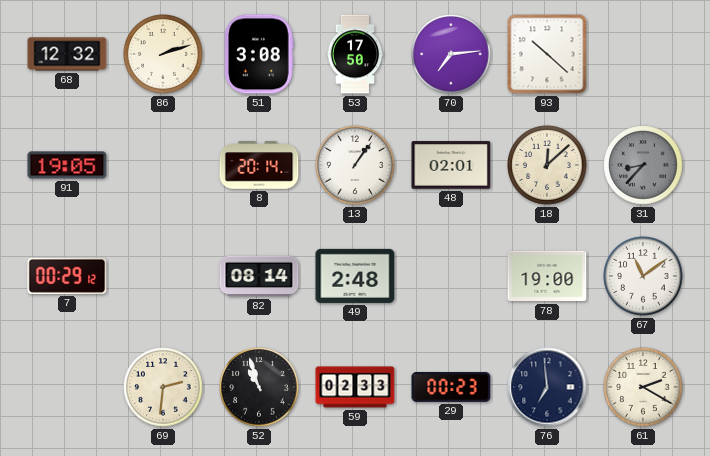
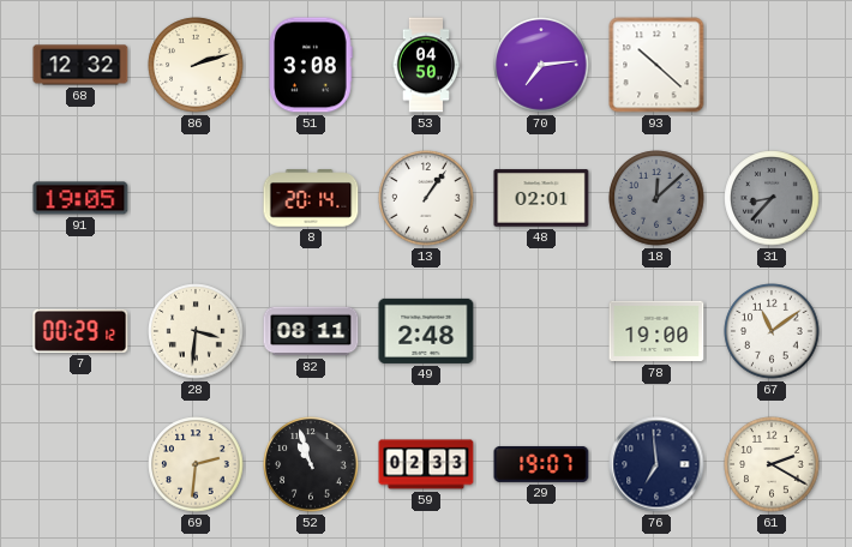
53: 17:50 -> 04:50
18 dial: cream -> grey
28: none -> 3:31
82: 08:14 -> 08:11
29: 00:23 -> 19:07
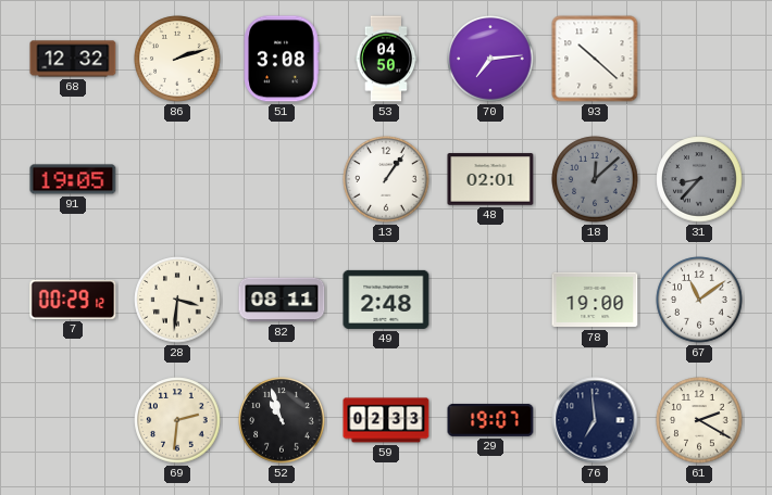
8: 20:14 -> none
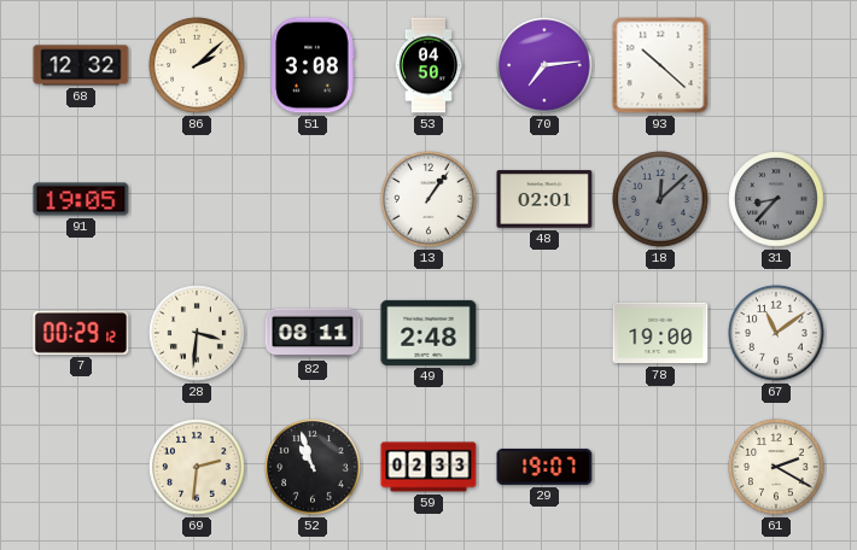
86: 2:12 -> 2:08
76: 6:59 -> none
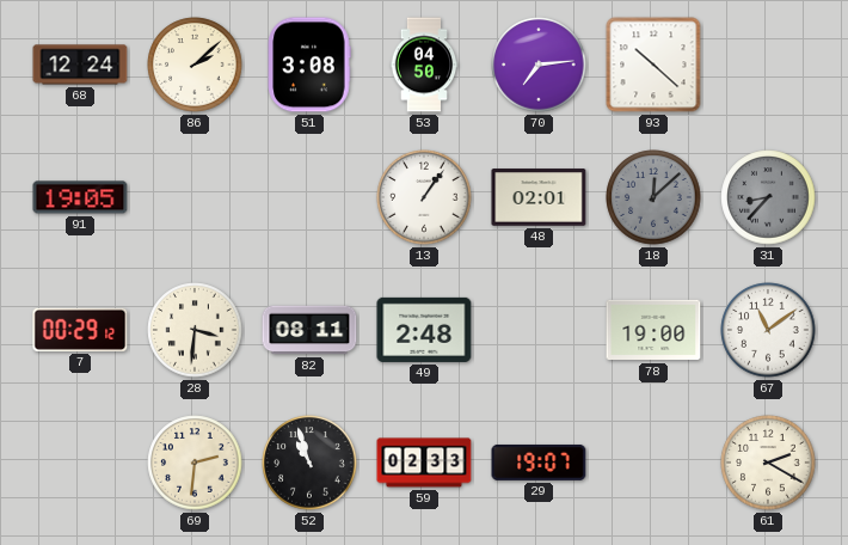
68: 12:32 -> 12:24
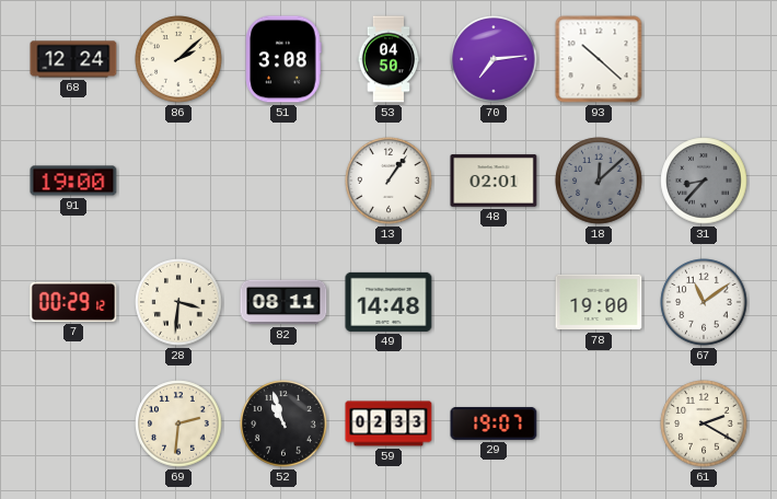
91: 19:05 -> 19:00
49: 2:48 -> 14:48
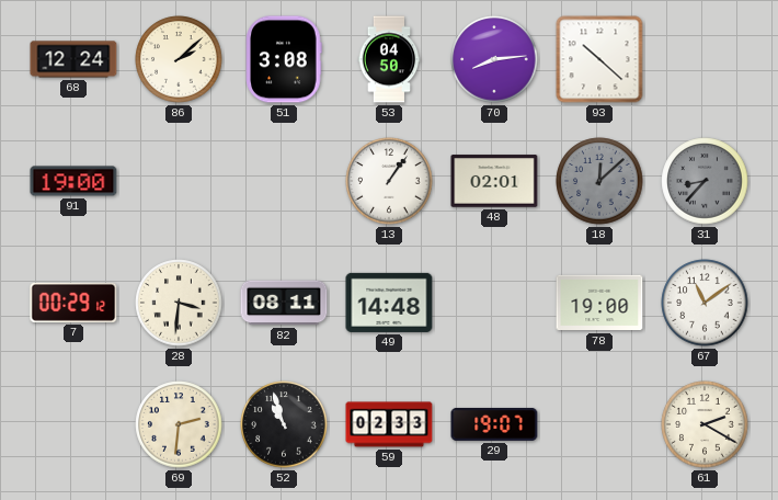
70: 7:14 -> 8:14
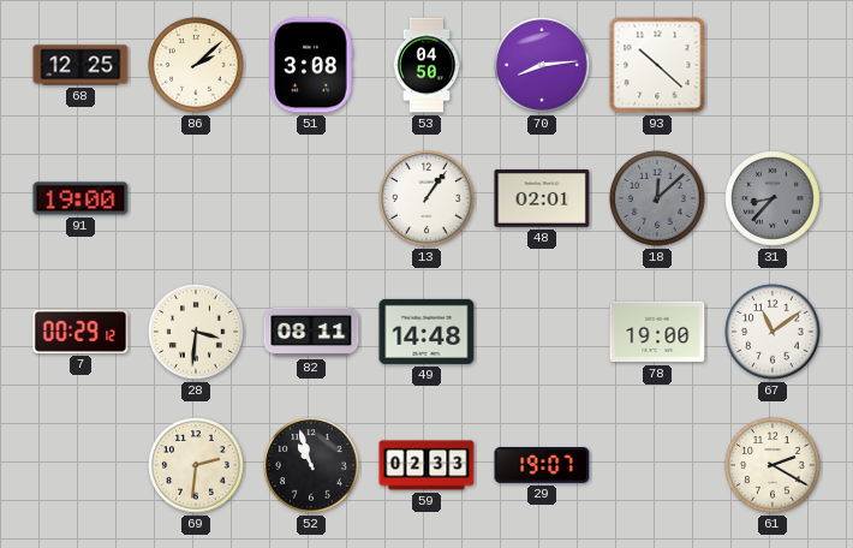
68: 12:24 -> 12:25
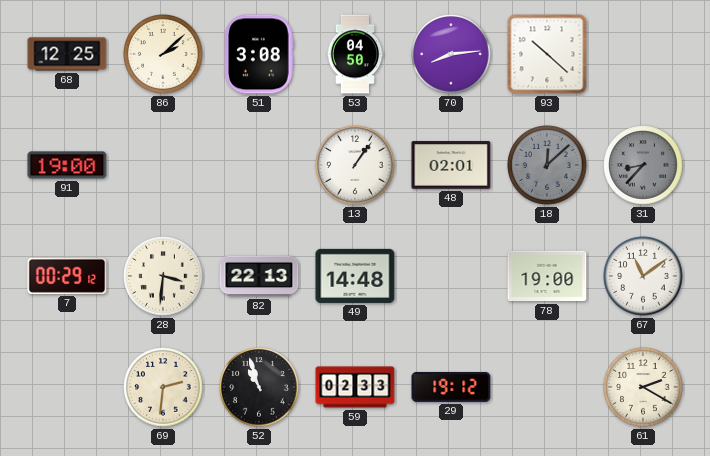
82: 08:11 -> 22:13
29: 19:07 -> 19:12
